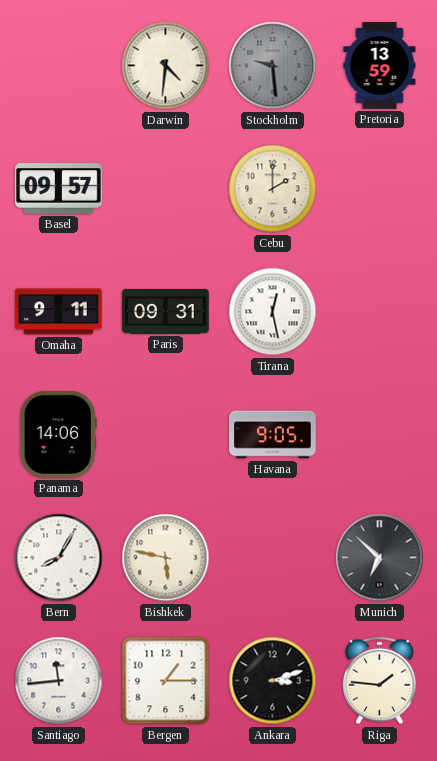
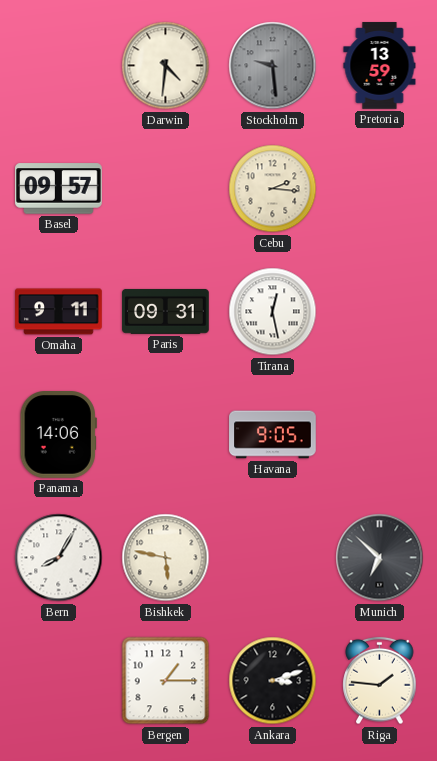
Cebu: 2:00 -> 2:16
Santiago: 11:44 -> none
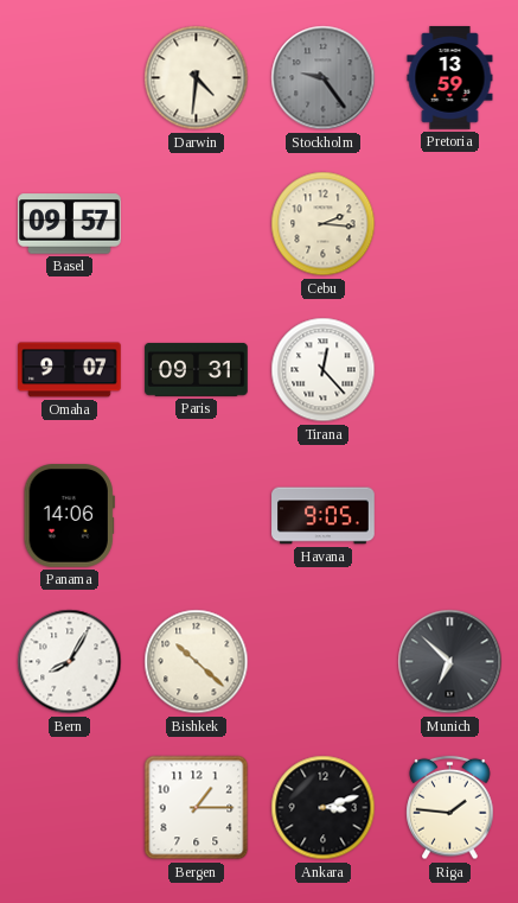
Stockholm: 9:29 -> 9:24
Omaha: 9:11 -> 9:07
Tirana: 12:28 -> 12:23
Bishkek: 5:47 -> 10:22
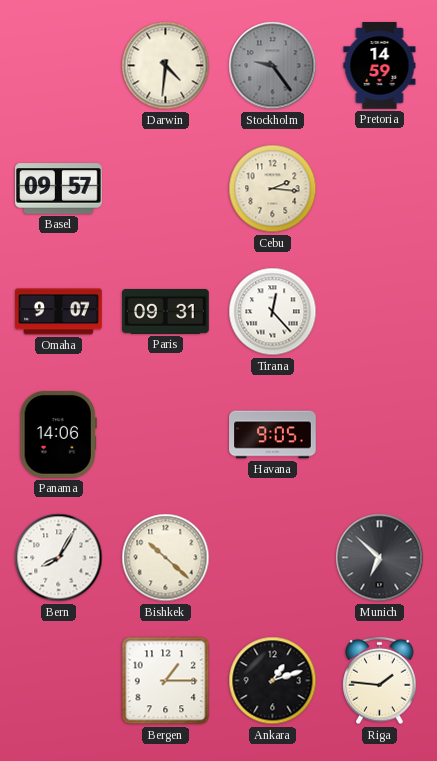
Pretoria: 13:59 -> 14:59
Ankara: 3:12 -> 1:12
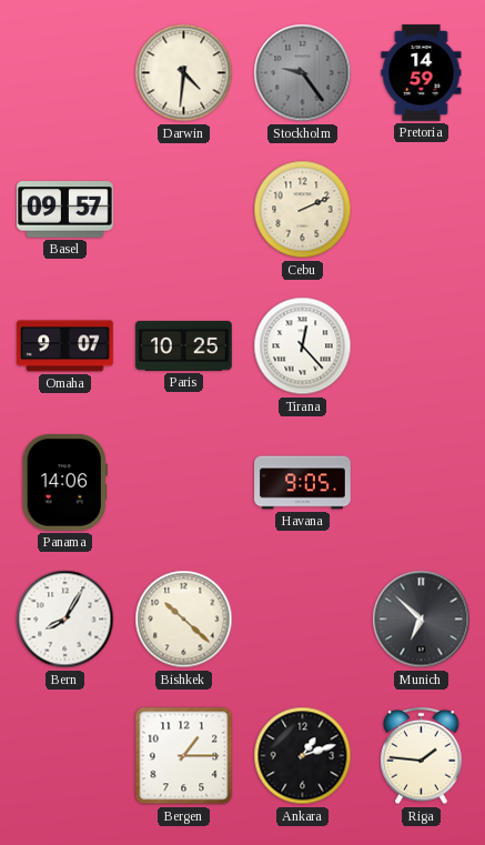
Cebu: 2:16 -> 2:11
Paris: 09:31 -> 10:25
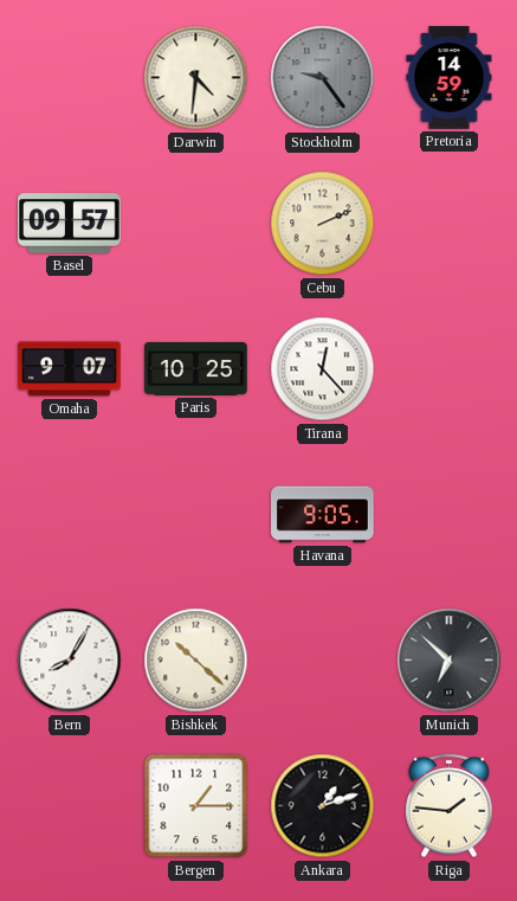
Panama: 14:06 -> none
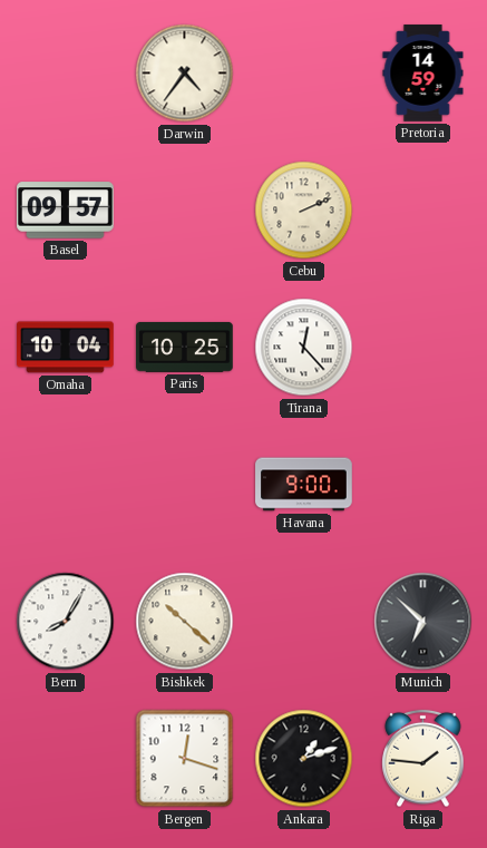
Darwin: 4:31 -> 4:36
Stockholm: 9:24 -> none
Omaha: 9:07 -> 10:04
Havana: 9:05 -> 9:00
Bergen: 1:15 -> 12:18
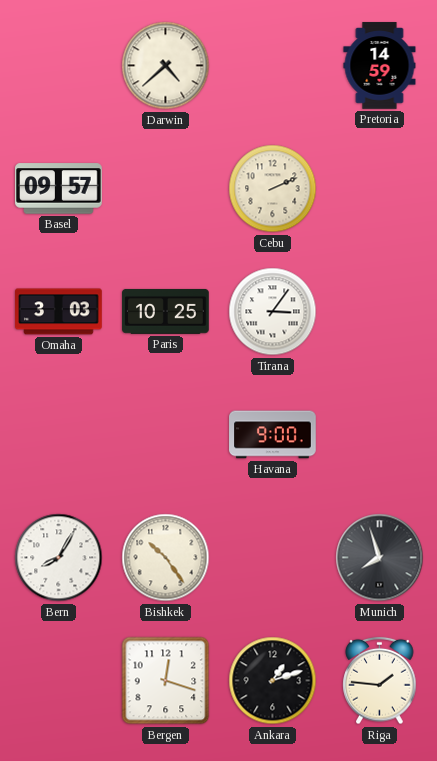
Darwin: 4:36 -> 4:38
Omaha: 10:04 -> 3:03
Tirana: 12:23 -> 3:06
Bishkek: 10:22 -> 10:24
Munich: 6:52 -> 7:57
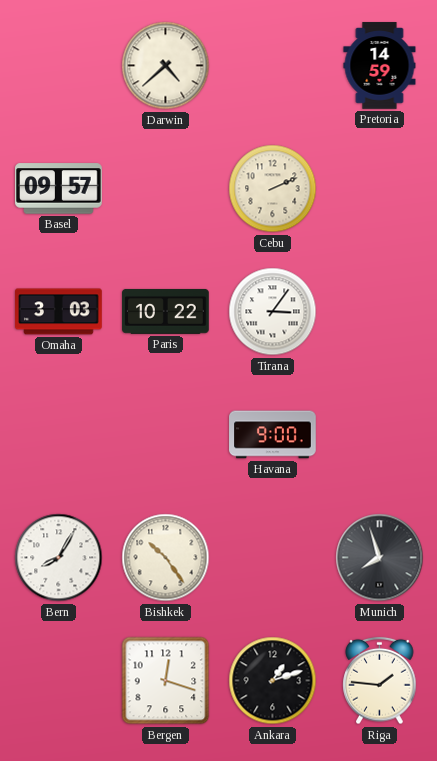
Paris: 10:25 -> 10:22
